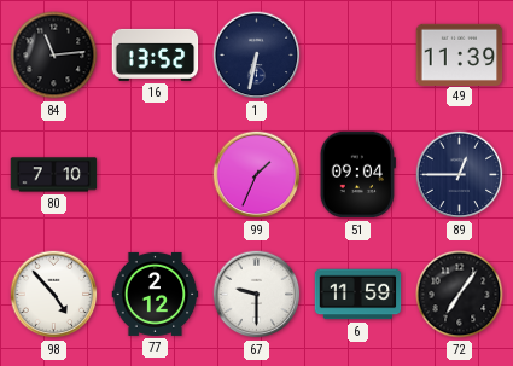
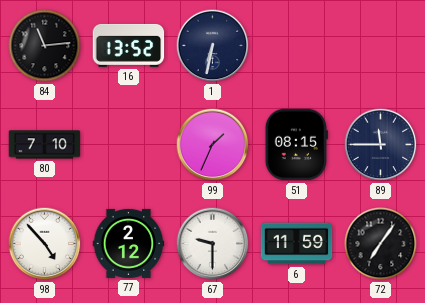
49: 11:39 -> none
51: 09:04 -> 08:15
89: 12:45 -> 11:45
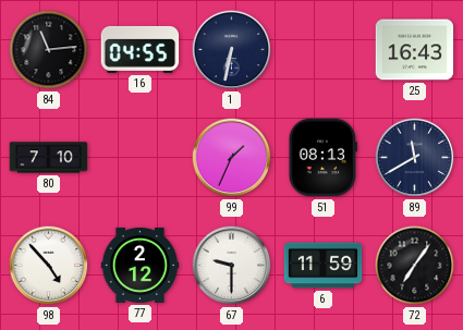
16: 13:52 -> 04:55
25: none -> 16:43
51: 08:15 -> 08:13
89: 11:45 -> 11:40
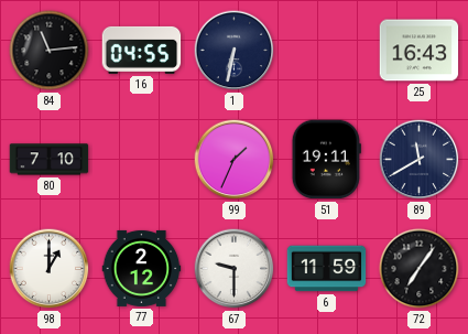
51: 08:13 -> 19:11
98: 4:53 -> 1:00
